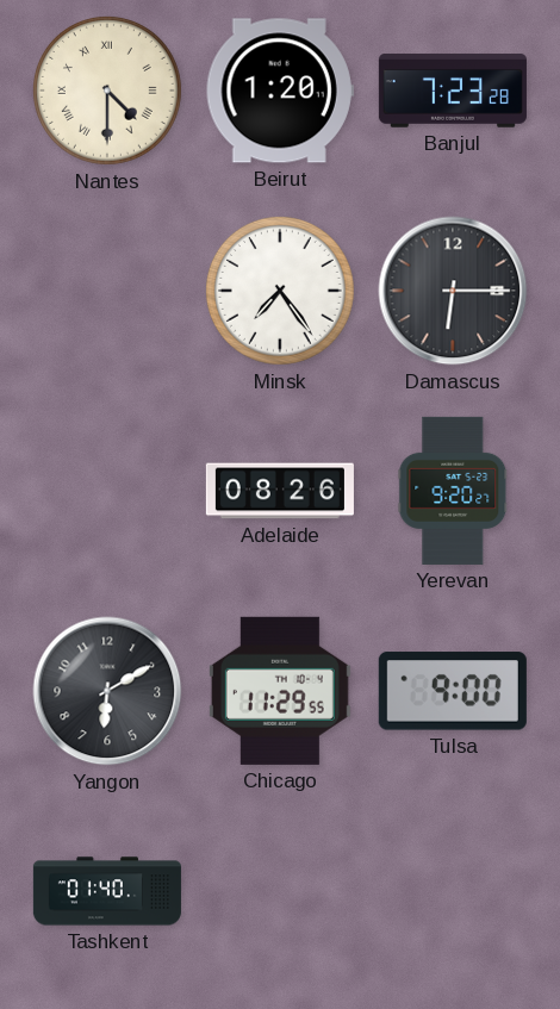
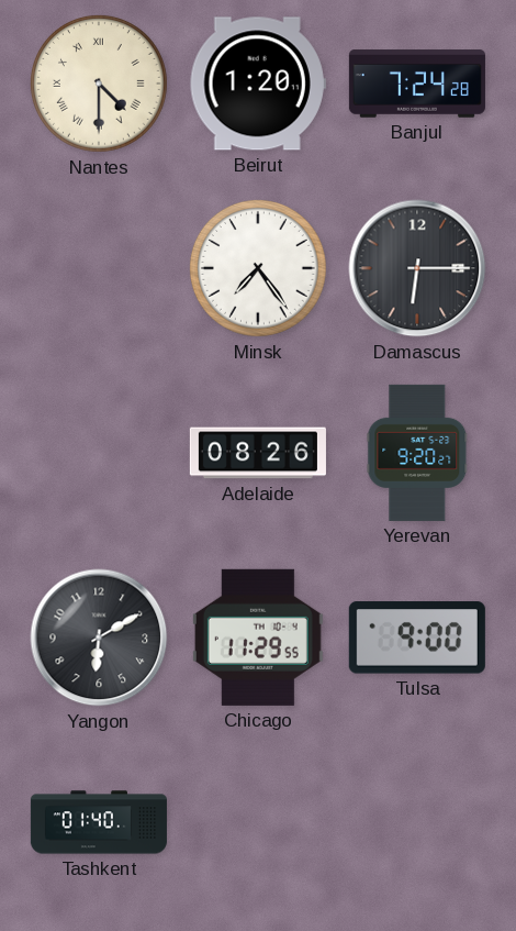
Banjul: 7:23 -> 7:24
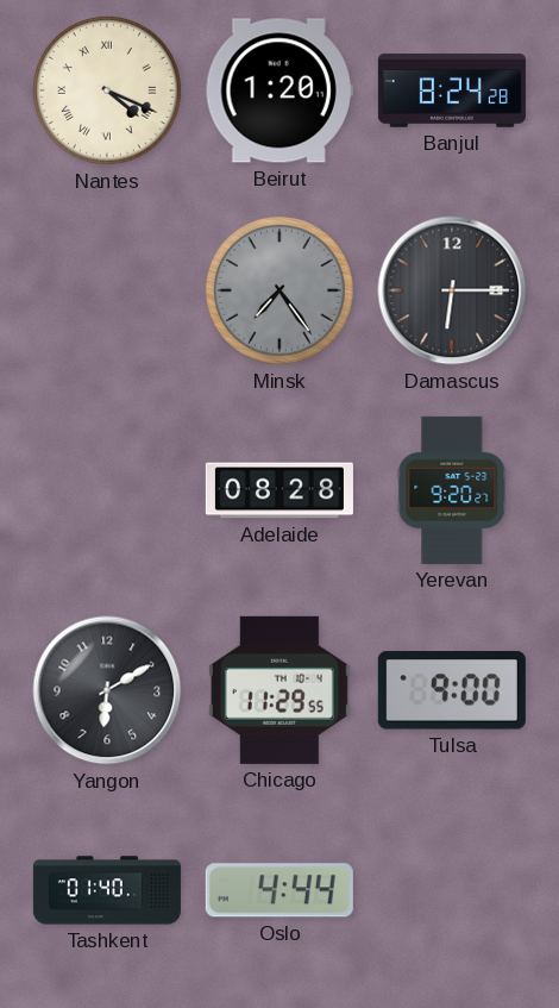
Nantes: 4:30 -> 4:19
Banjul: 7:24 -> 8:24
Minsk dial: white -> grey
Adelaide: 08:26 -> 08:28
Oslo: none -> 4:44
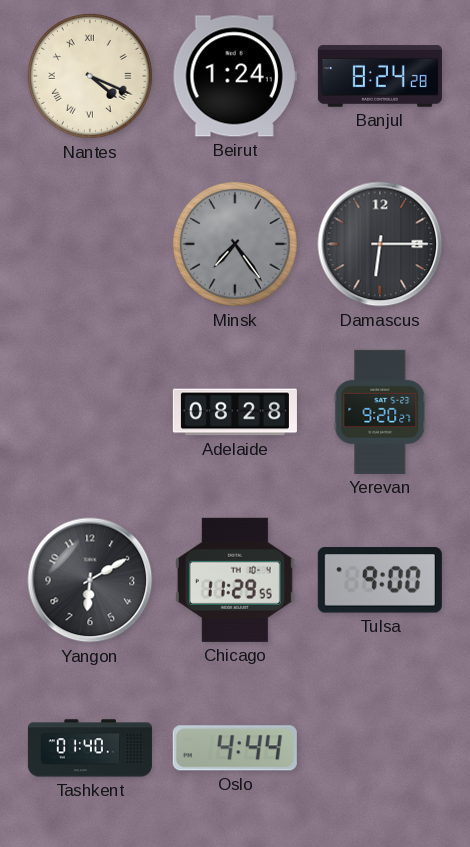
Beirut: 1:20 -> 1:24
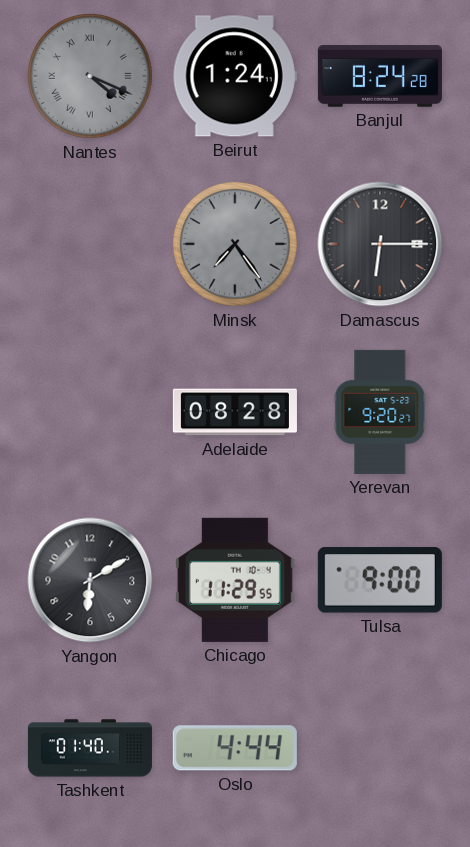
Nantes dial: cream -> grey
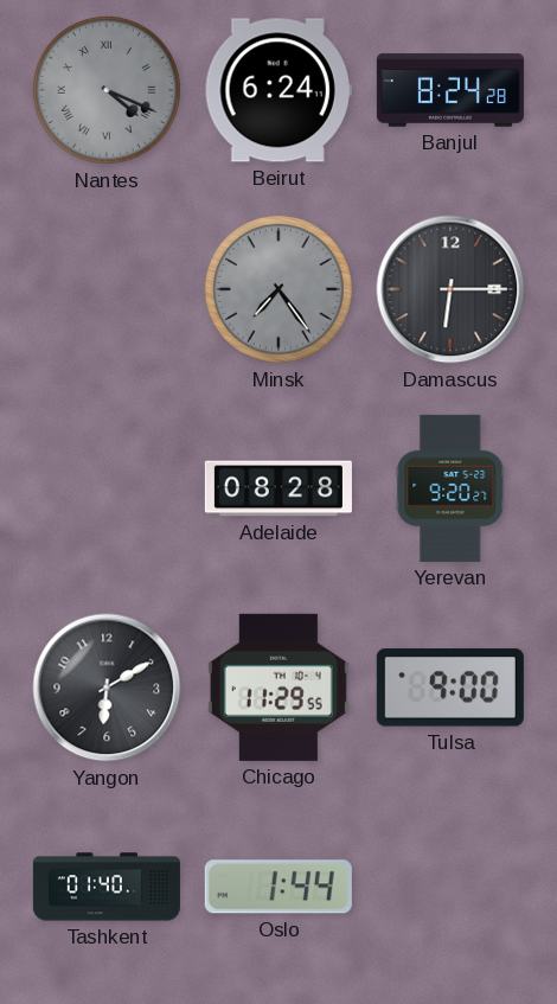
Beirut: 1:24 -> 6:24
Oslo: 4:44 -> 1:44
